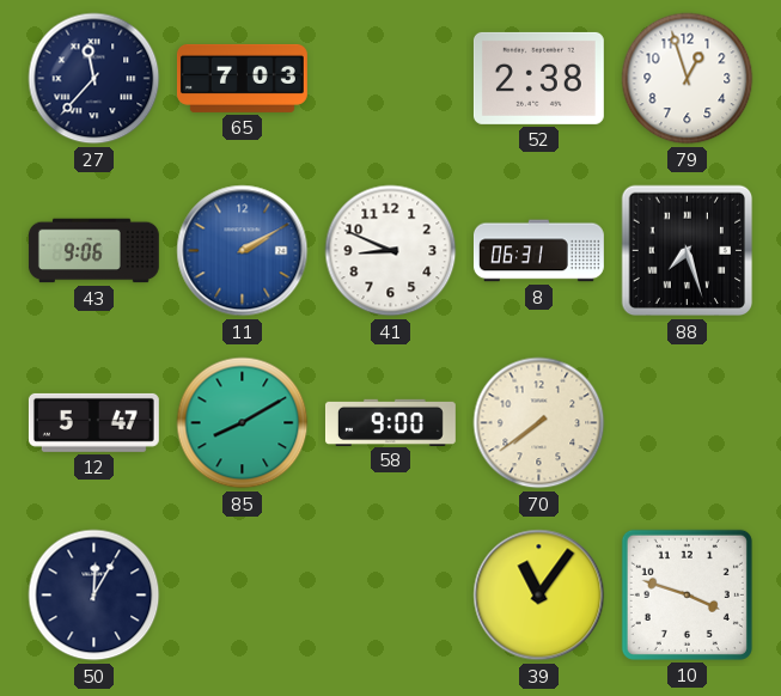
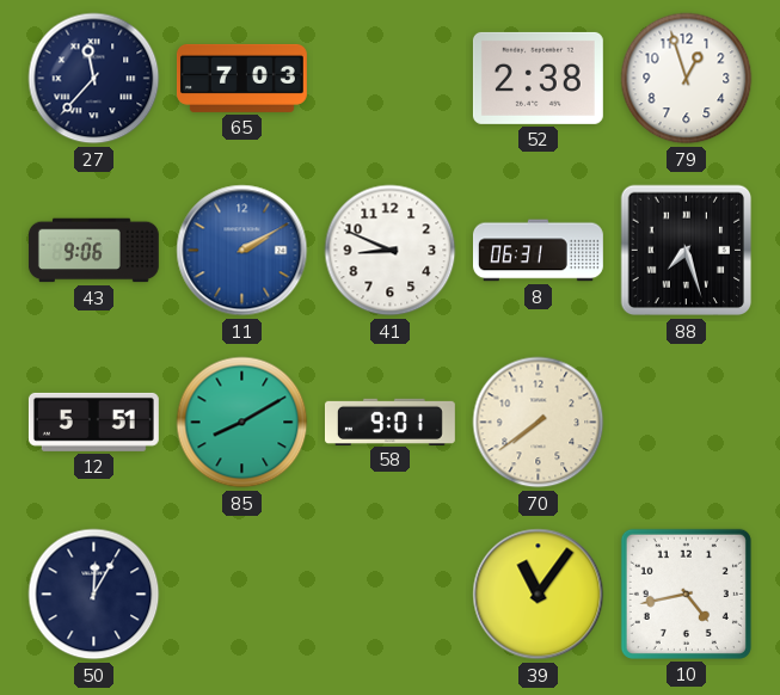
12: 5:47 -> 5:51
58: 9:00 -> 9:01
10: 3:48 -> 4:43
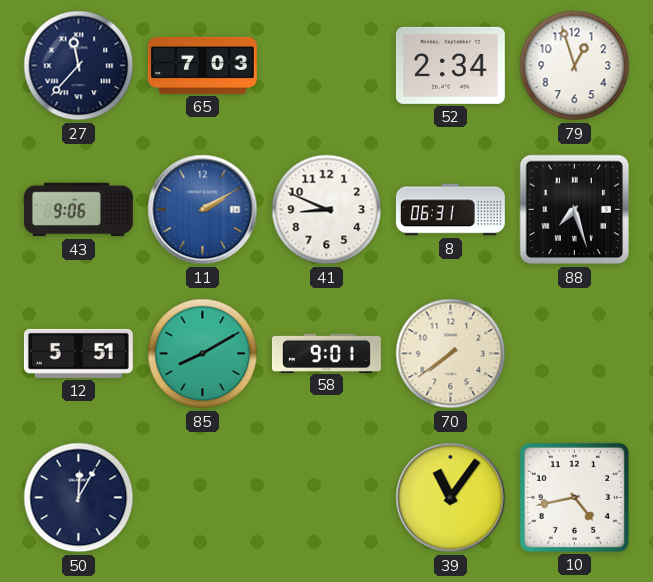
52: 2:38 -> 2:34
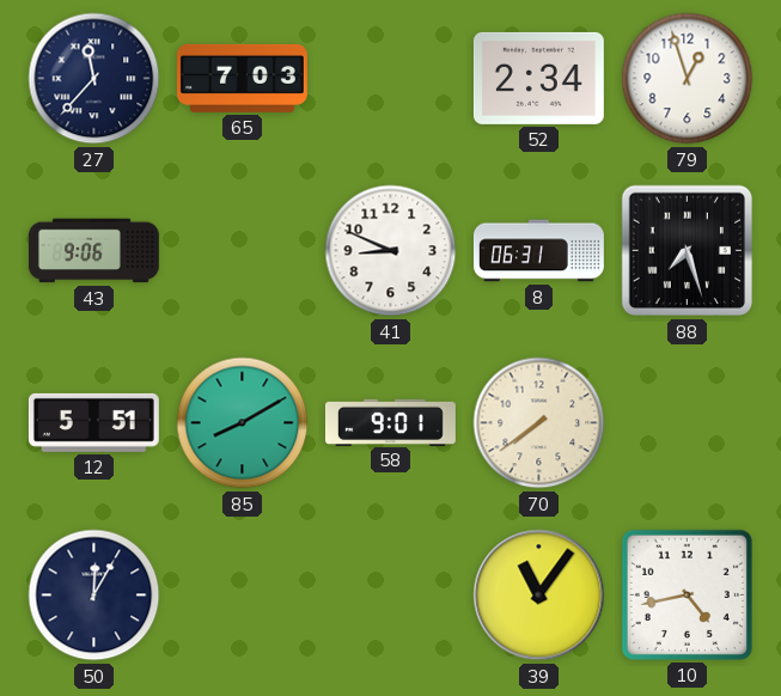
11: 2:10 -> none
